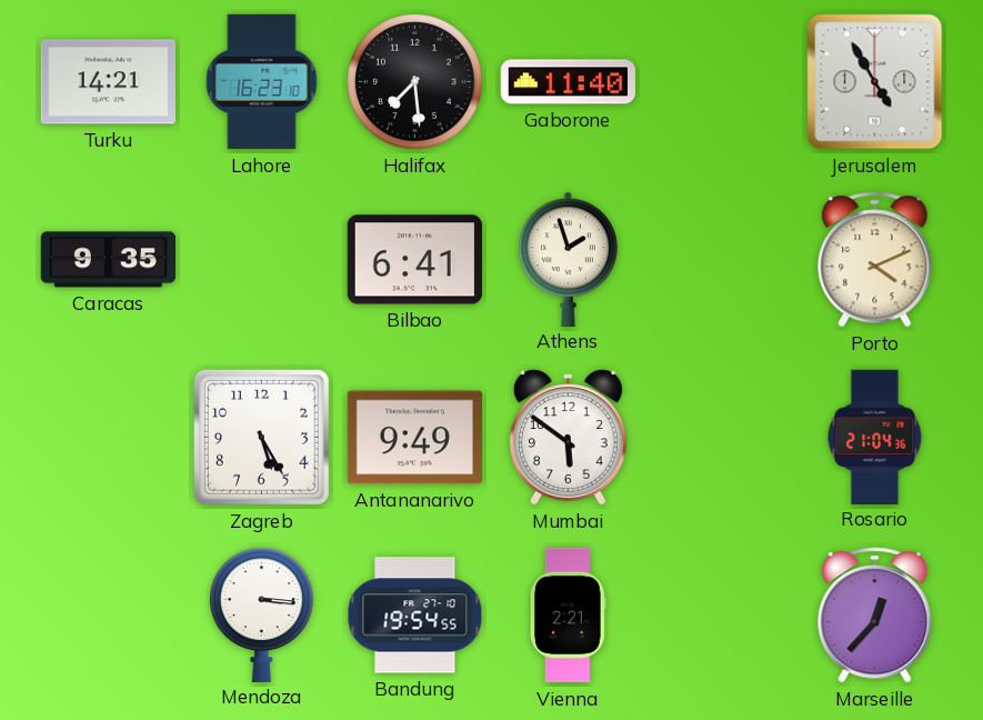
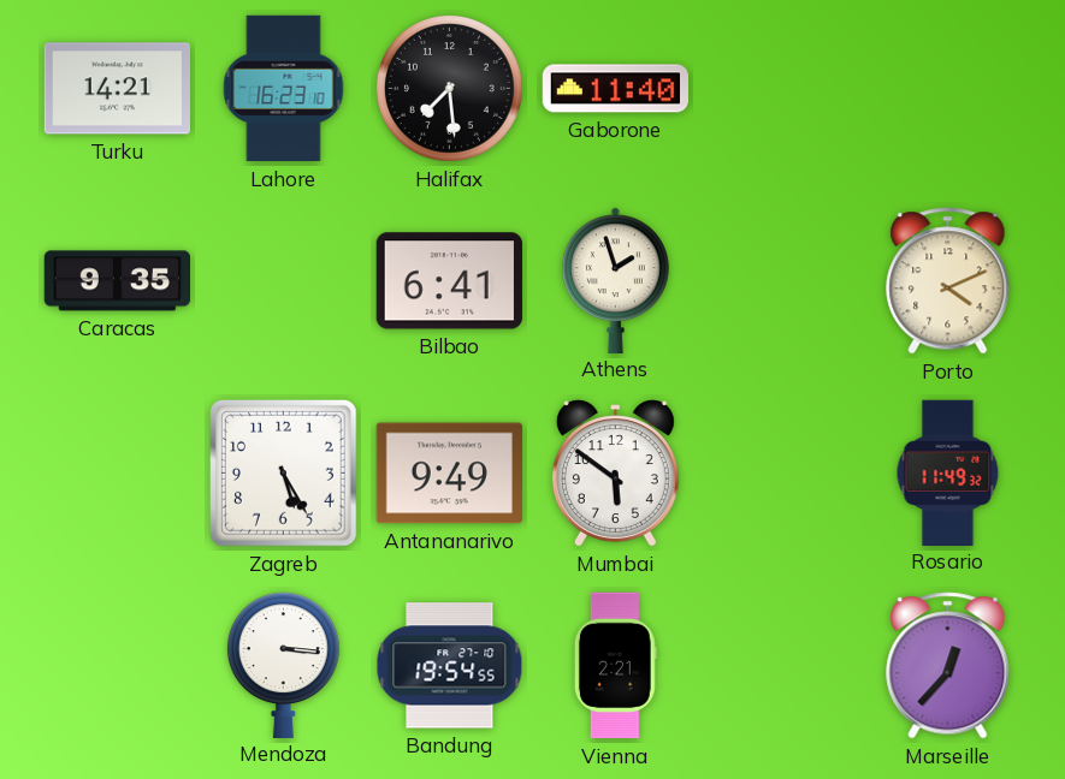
Jerusalem: 4:55 -> none
Rosario: 21:04 -> 11:49
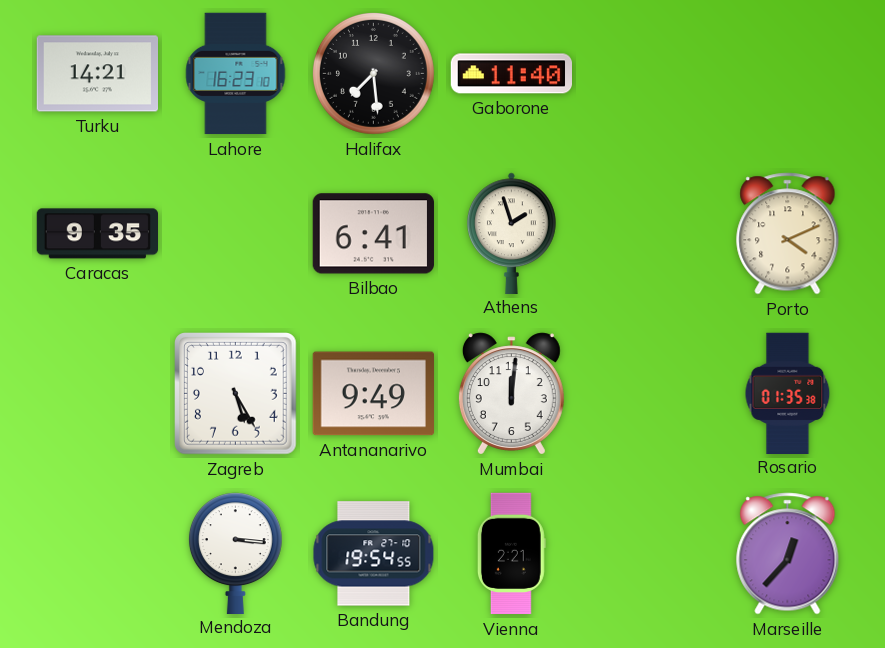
Mumbai: 5:51 -> 12:01
Rosario: 11:49 -> 01:35
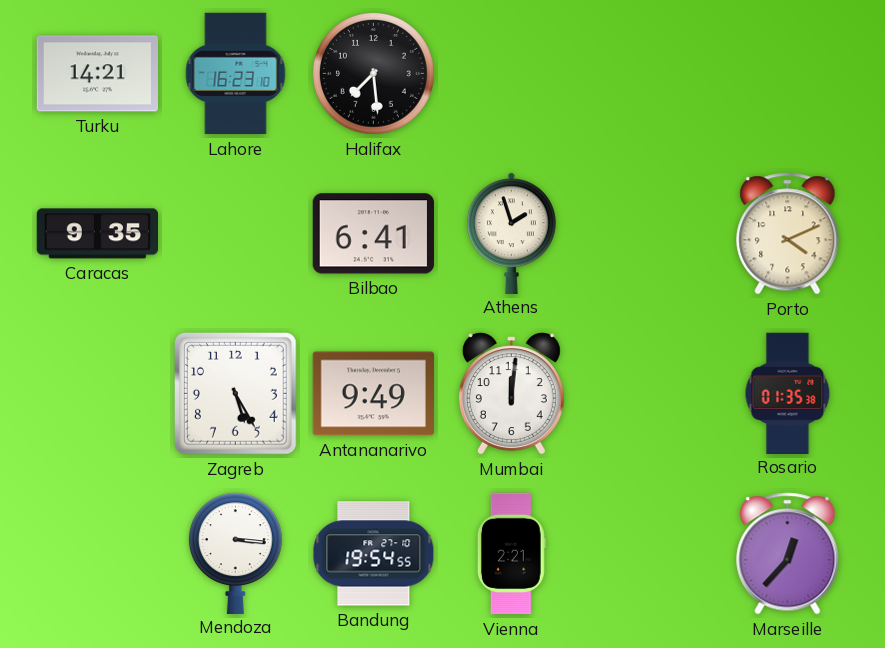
Gaborone: 11:40 -> none
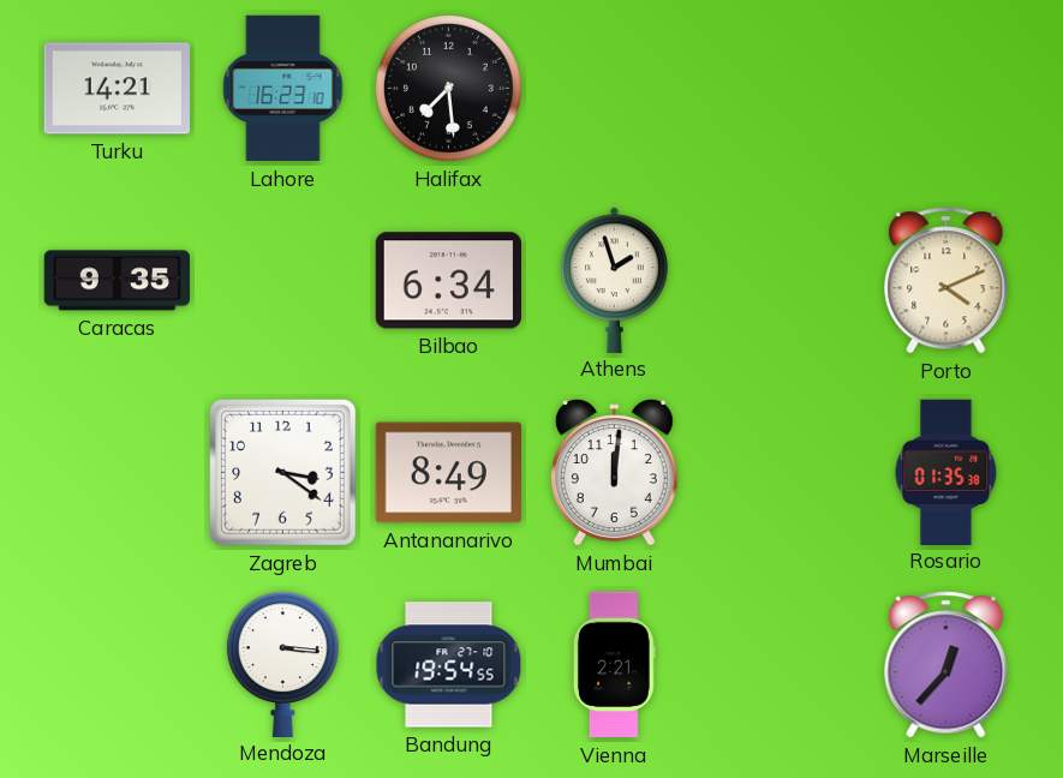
Bilbao: 6:41 -> 6:34
Zagreb: 5:25 -> 3:21
Antananarivo: 9:49 -> 8:49
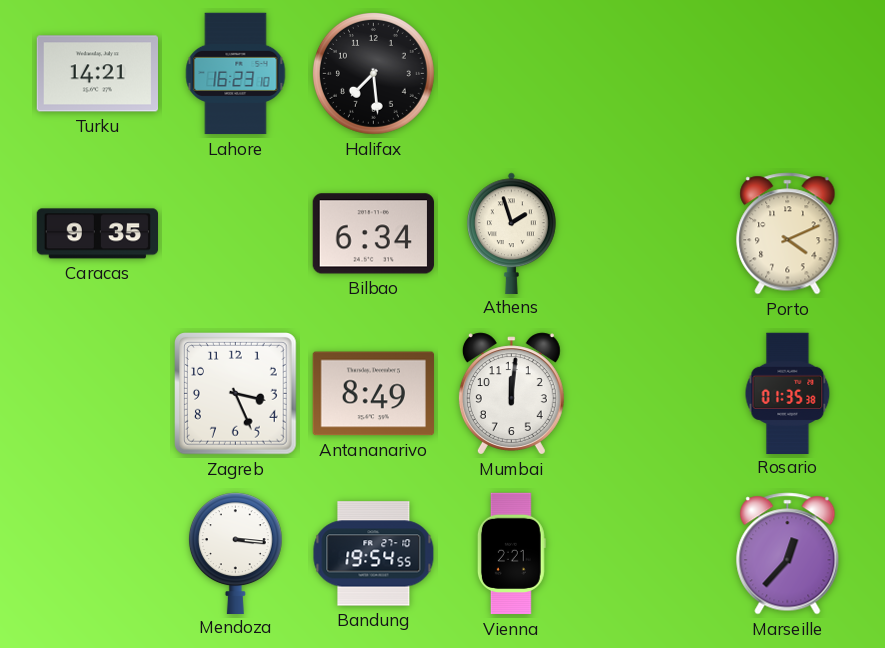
Zagreb: 3:21 -> 3:26
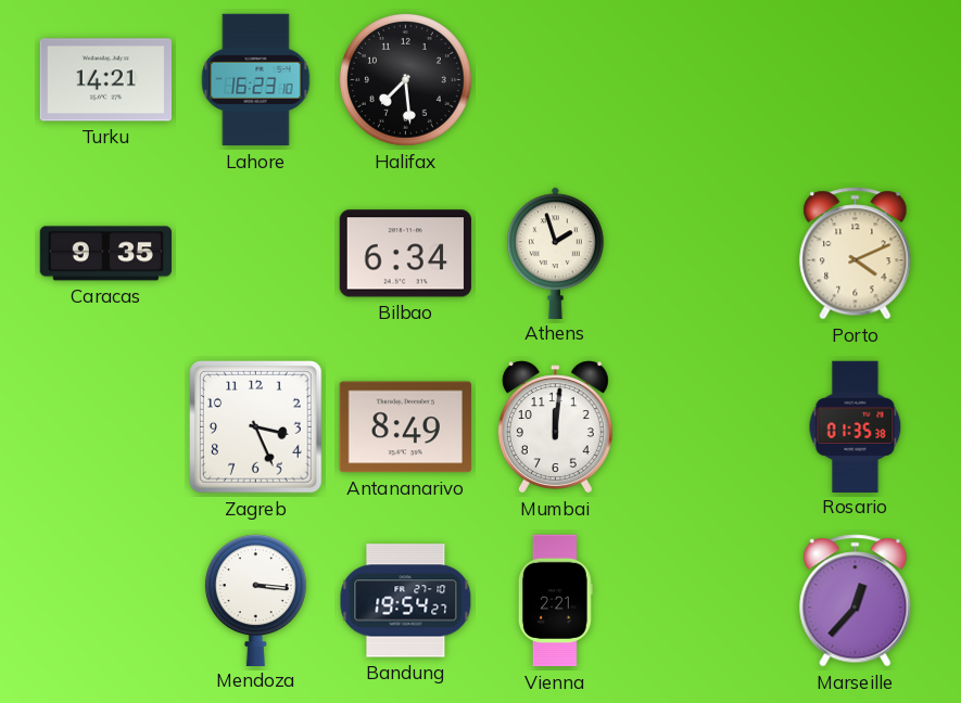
Bandung: 19:54:55 -> 19:54:27
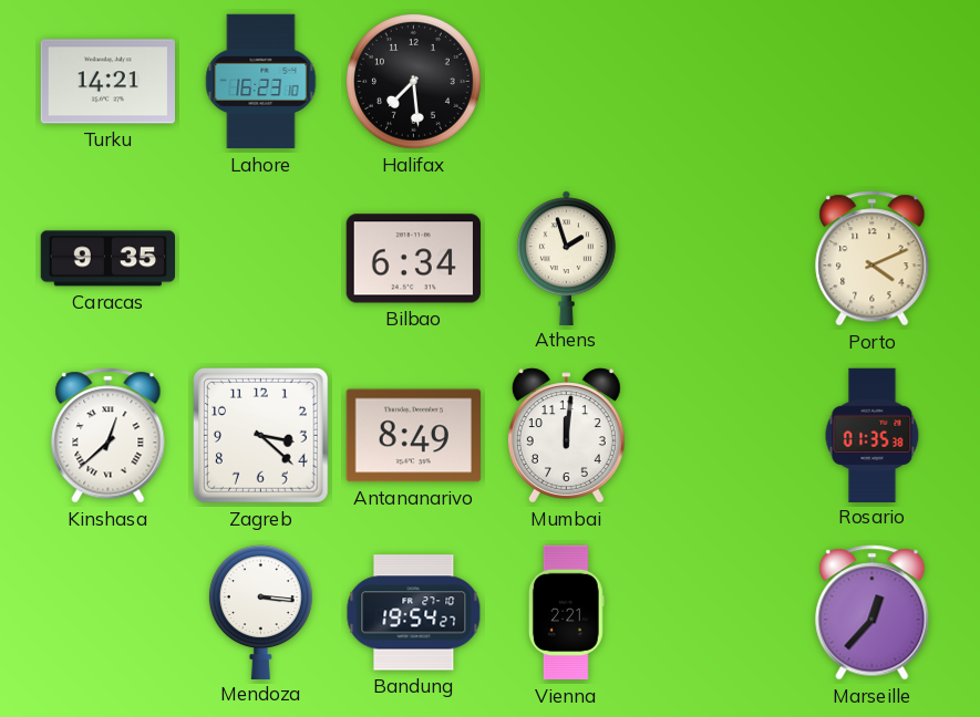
Kinshasa: none -> 12:38
Zagreb: 3:26 -> 3:22
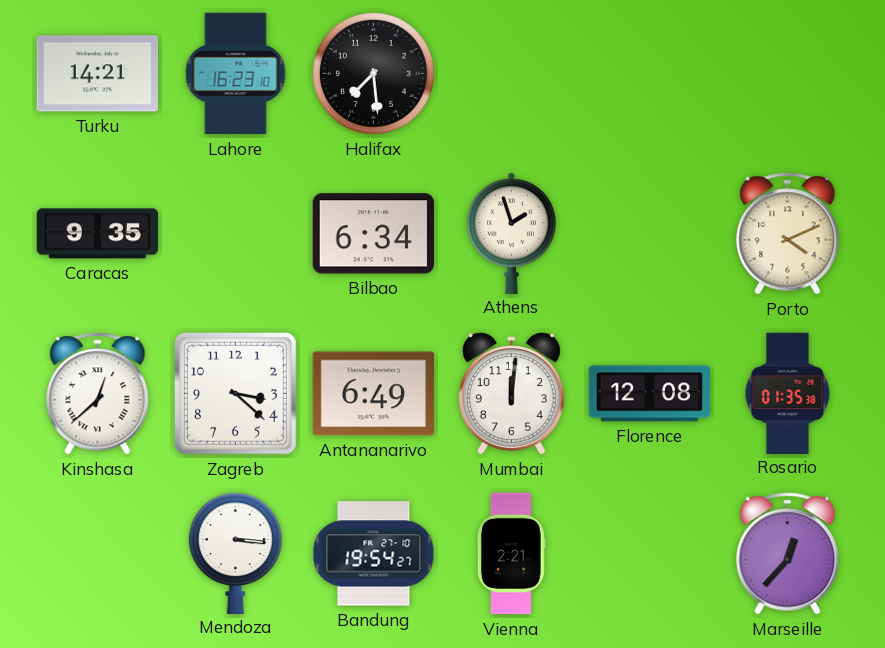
Antananarivo: 8:49 -> 6:49
Florence: none -> 12:08
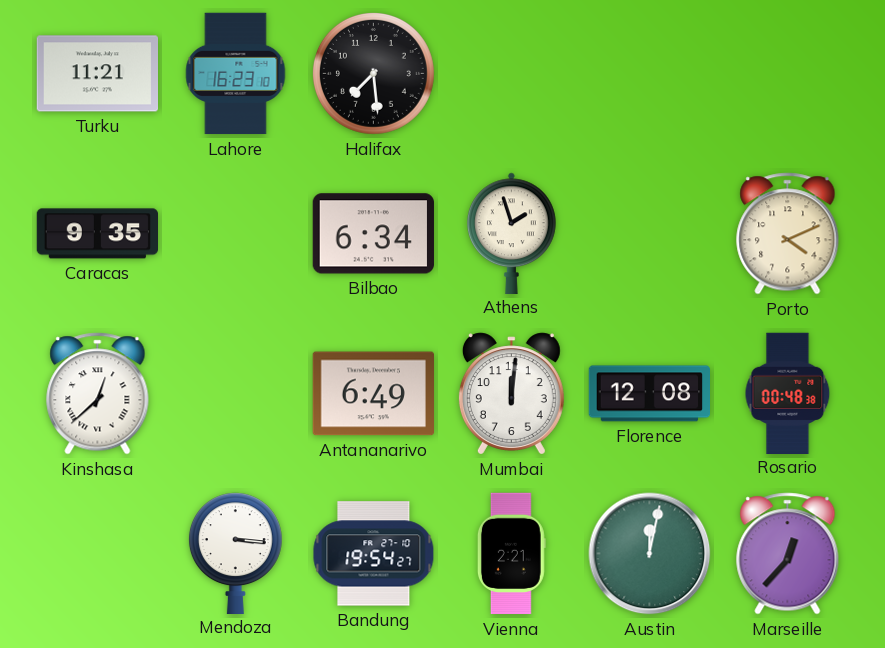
Turku: 14:21 -> 11:21
Zagreb: 3:22 -> none
Rosario: 01:35 -> 00:48
Austin: none -> 12:02
